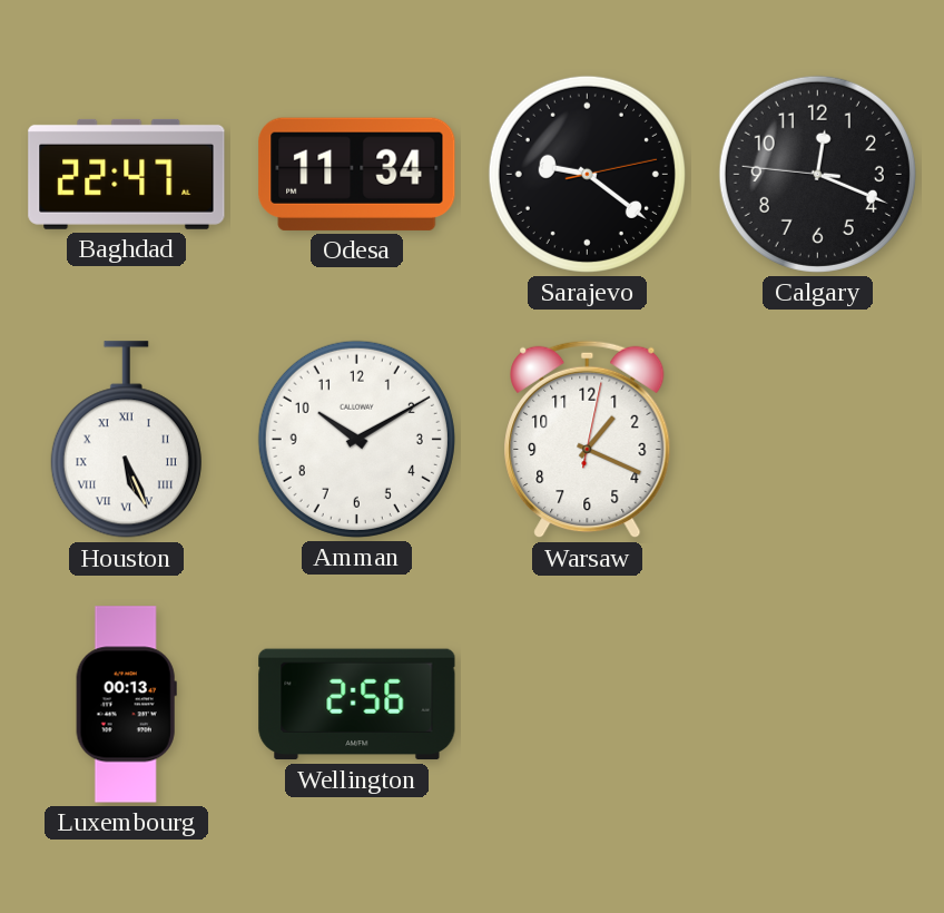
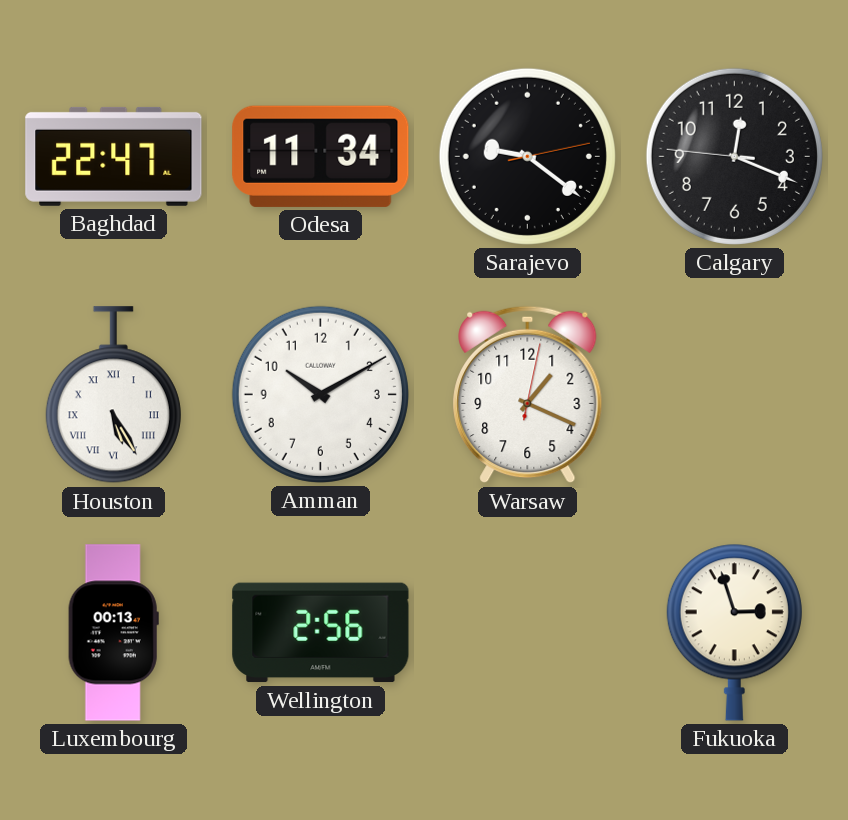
Houston: 5:26 -> 5:25
Fukuoka: none -> 2:57
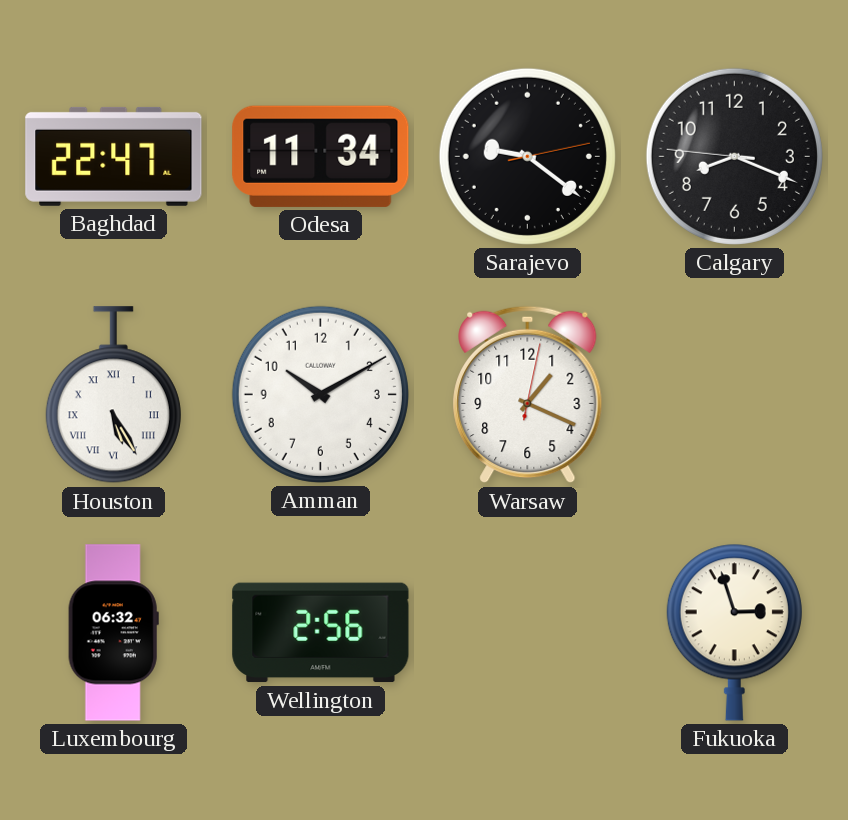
Calgary: 12:18 -> 8:18
Luxembourg: 00:13 -> 06:32
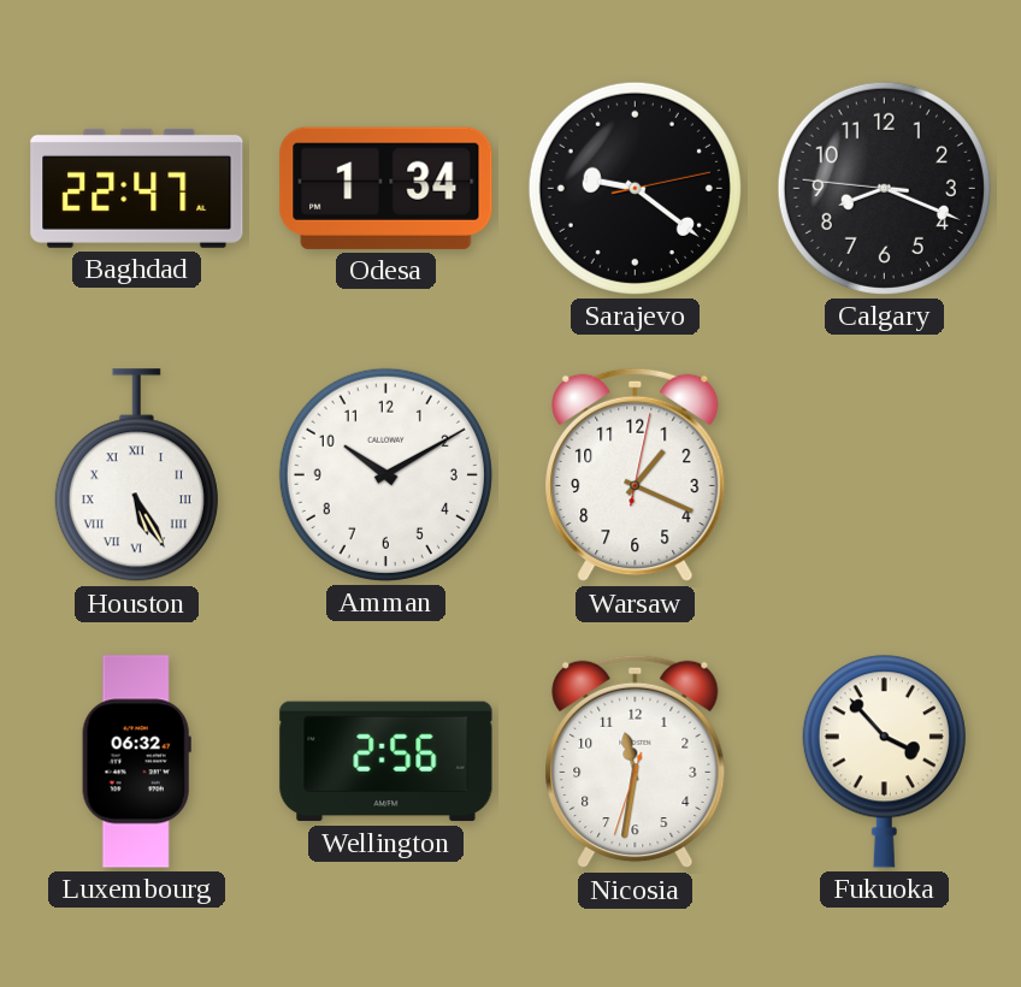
Odesa: 11:34 -> 1:34
Nicosia: none -> 11:31
Fukuoka: 2:57 -> 3:53
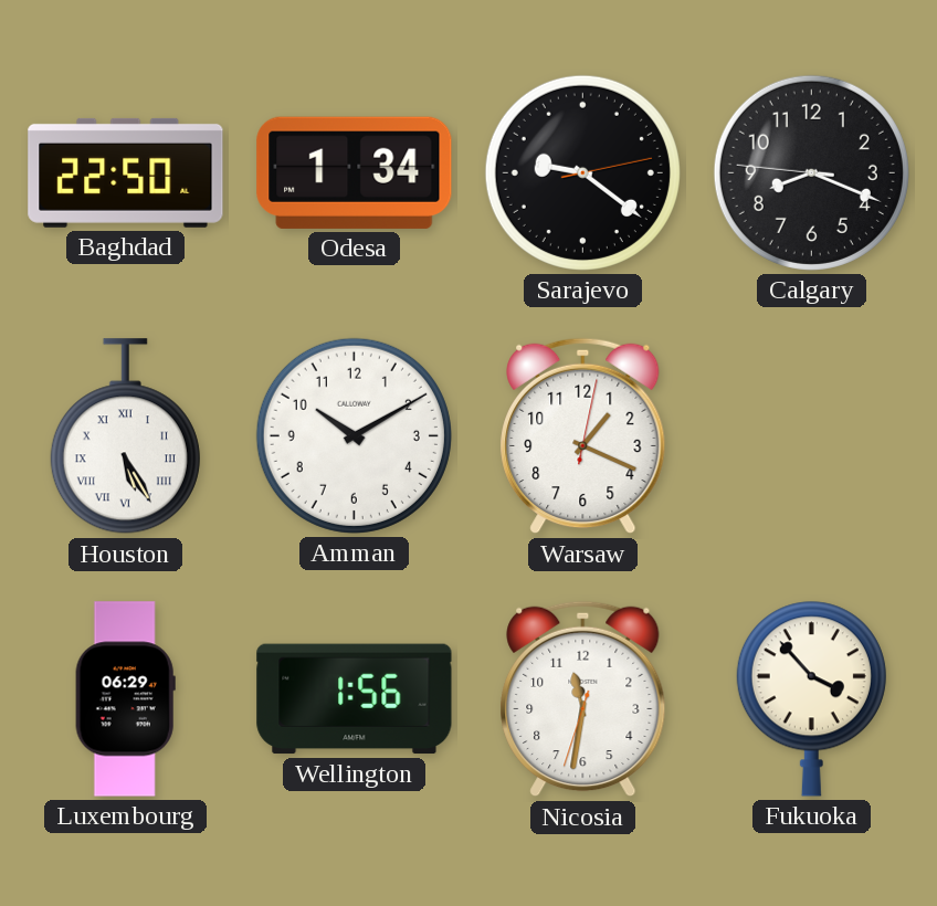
Baghdad: 22:47 -> 22:50
Luxembourg: 06:32 -> 06:29
Wellington: 2:56 -> 1:56
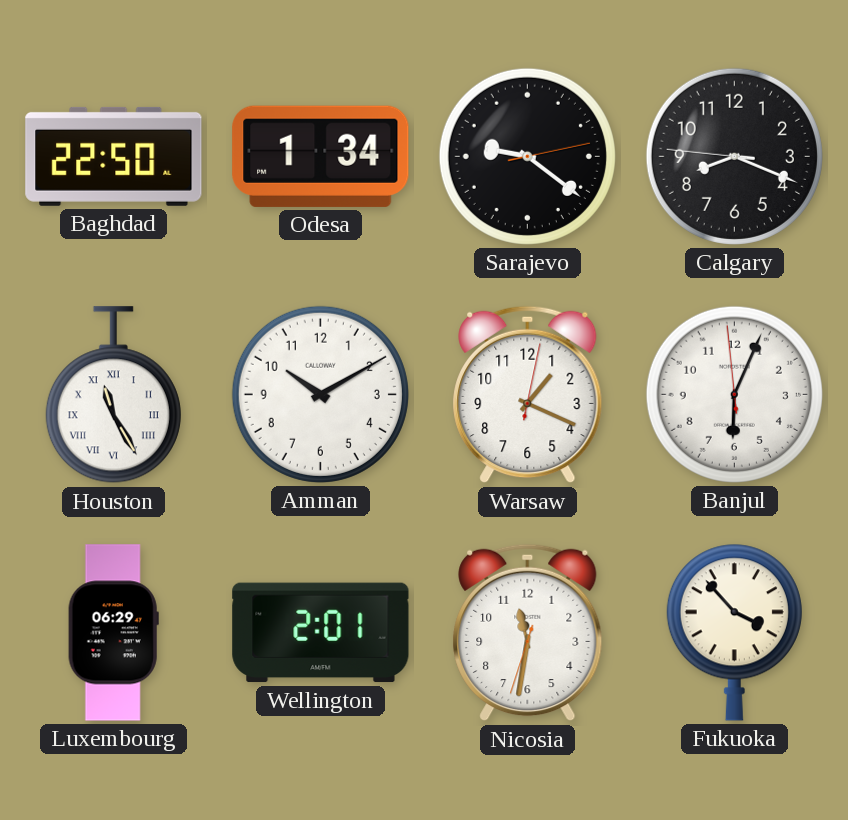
Houston: 5:25 -> 11:25
Banjul: none -> 6:03
Wellington: 1:56 -> 2:01
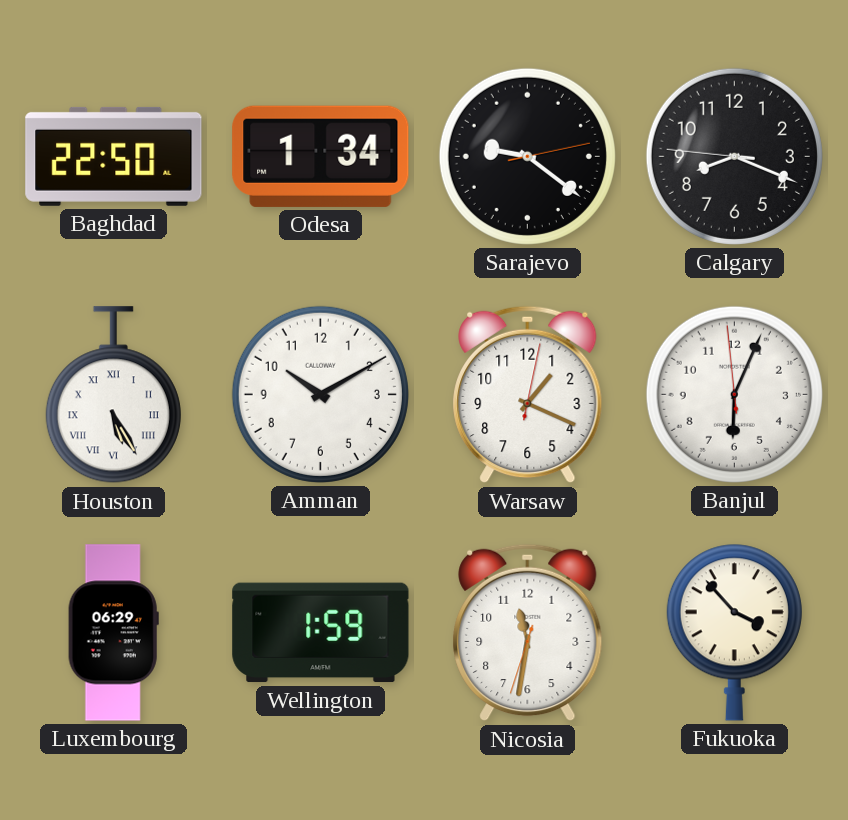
Houston: 11:25 -> 5:25
Wellington: 2:01 -> 1:59
